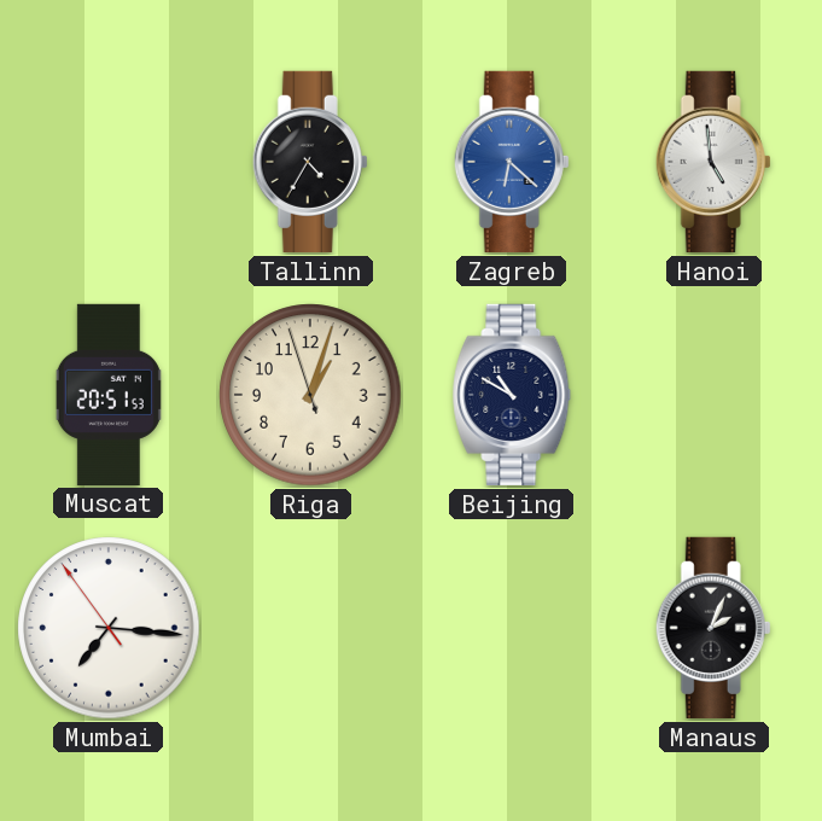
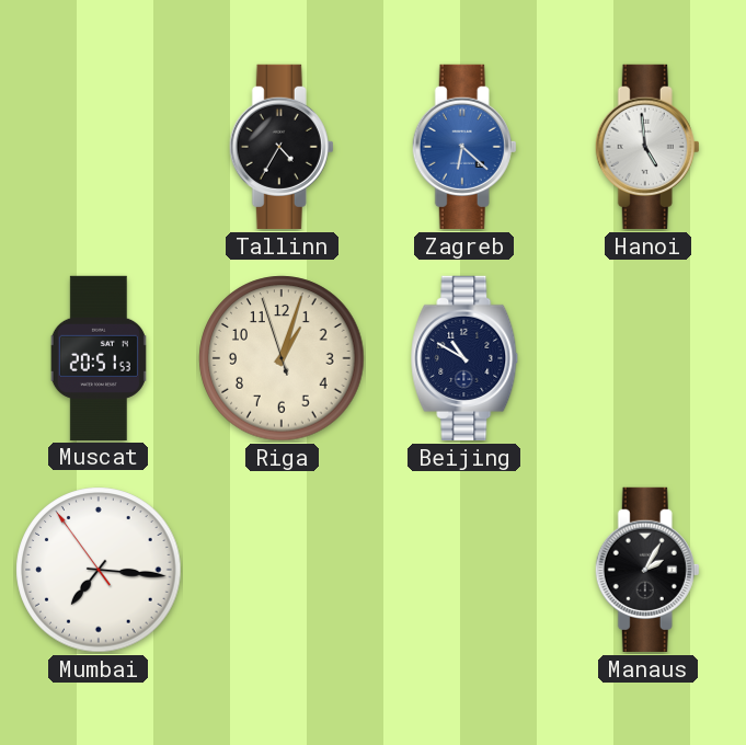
Manaus: 2:04 -> 2:05
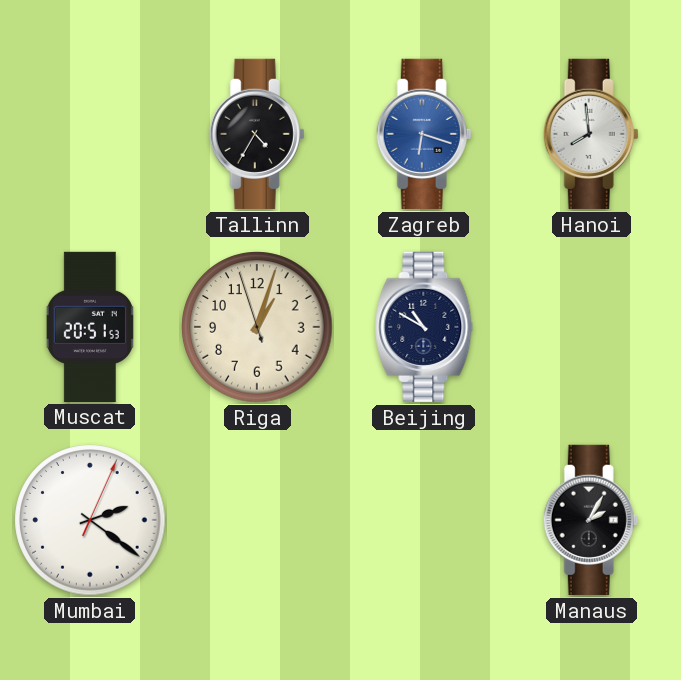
Zagreb: 6:22 -> 6:18
Hanoi: 4:59 -> 7:59
Mumbai: 7:15 -> 2:21
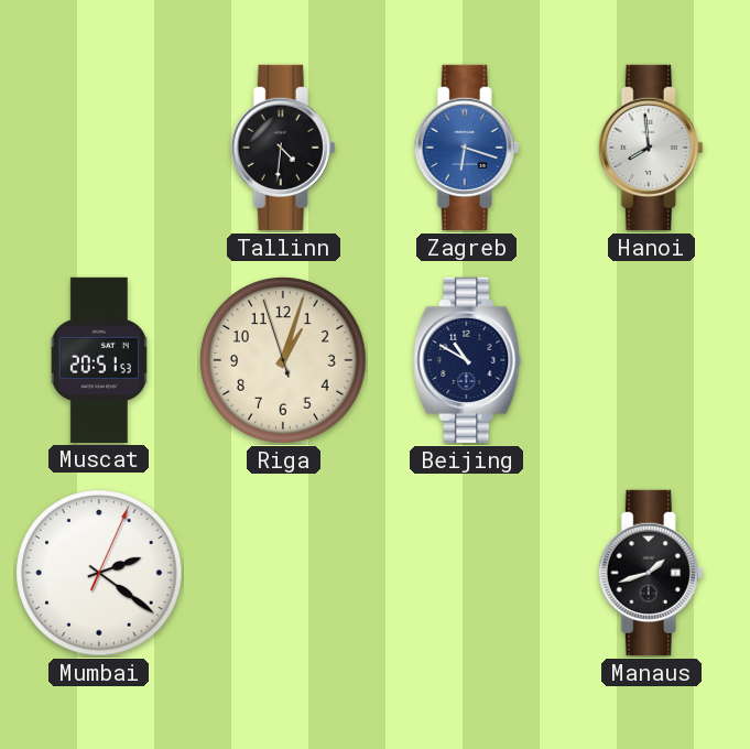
Tallinn: 4:35 -> 4:31
Manaus: 2:05 -> 1:42
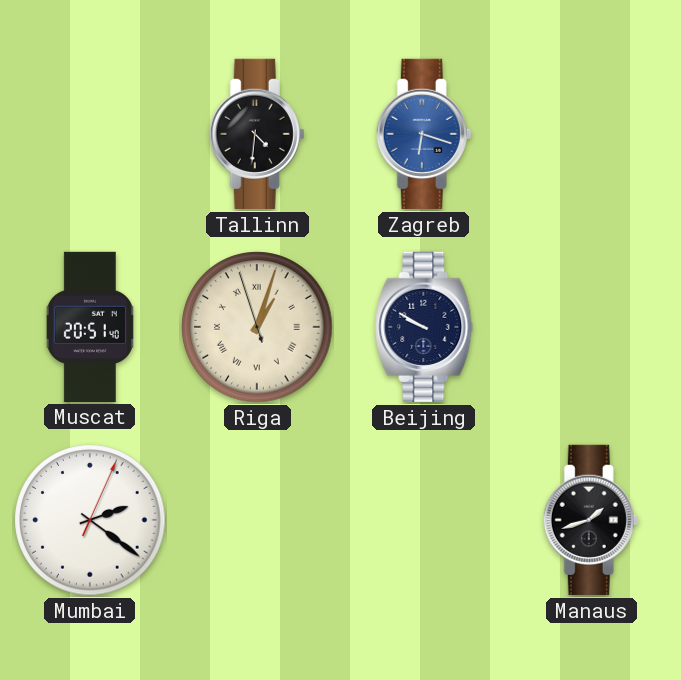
Hanoi: 7:59 -> none
Muscat: 20:51:53 -> 20:51:40
Riga numerals: Arabic -> Roman
Beijing: 10:50 -> 9:50
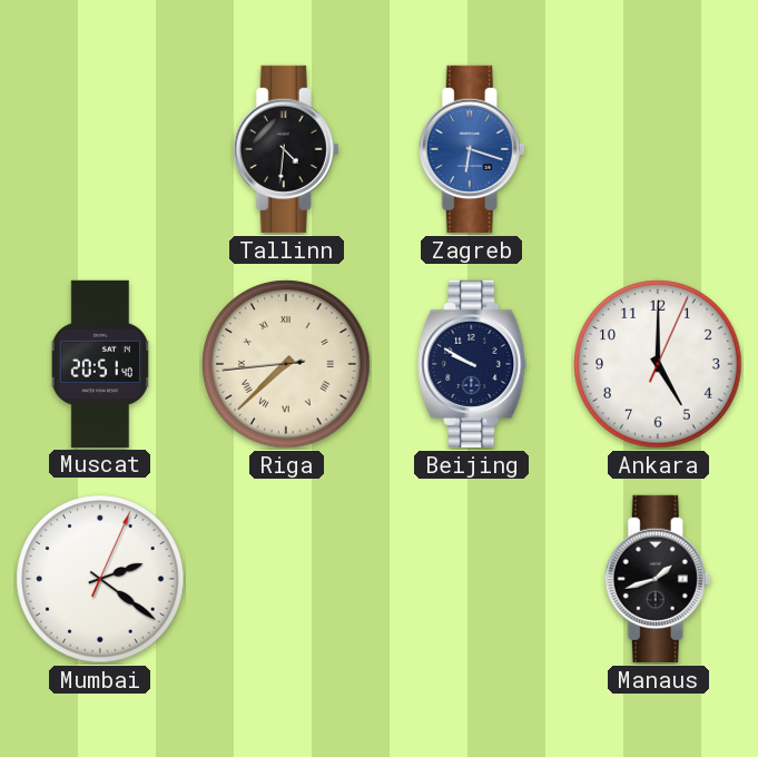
Riga: 1:02 -> 7:37
Ankara: none -> 5:00
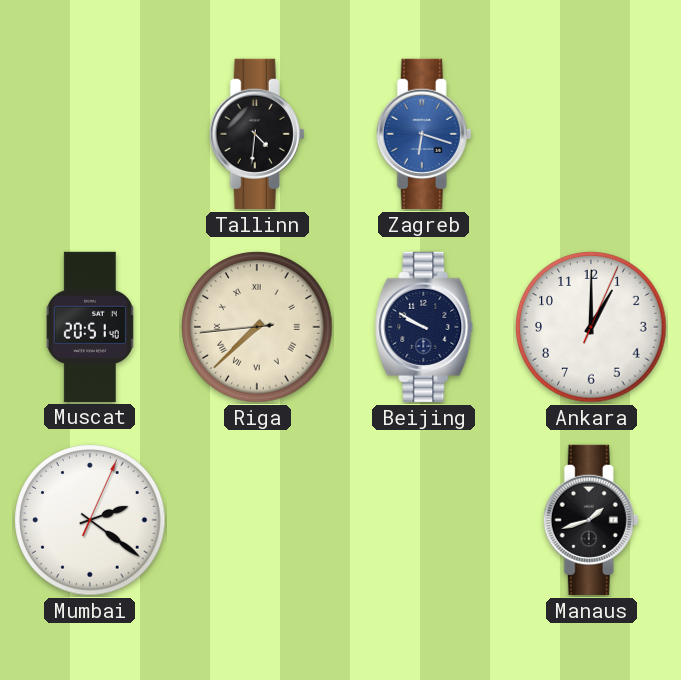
Ankara: 5:00 -> 1:00
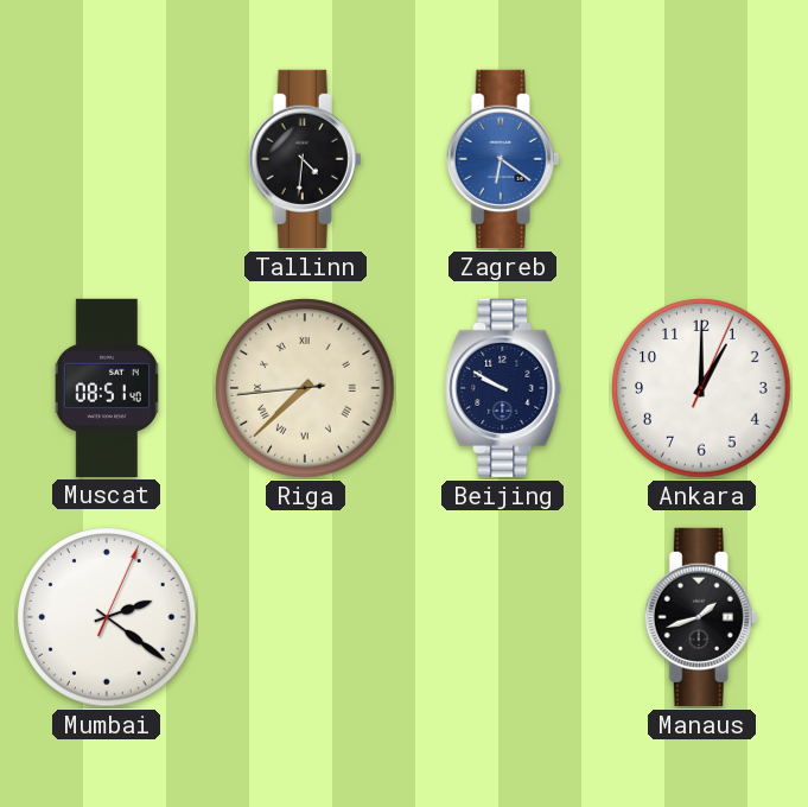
Zagreb: 6:18 -> 6:21
Muscat: 20:51 -> 08:51
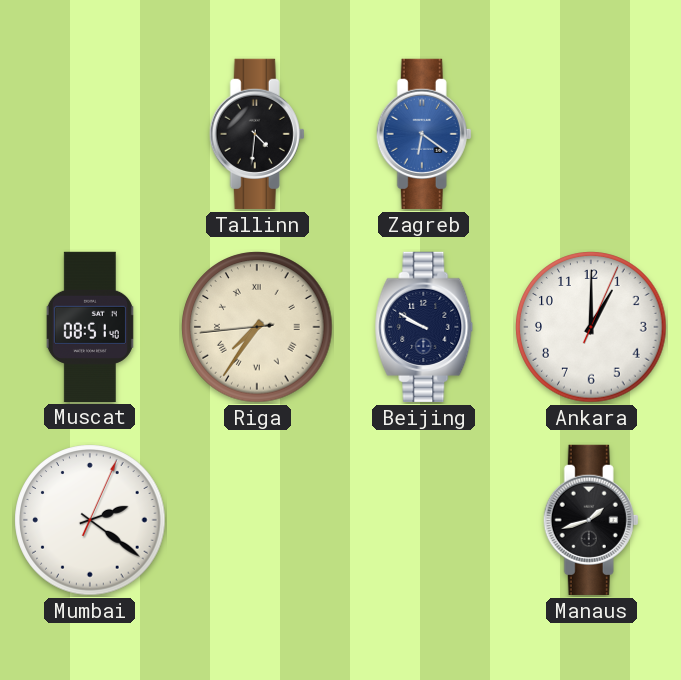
Riga: 7:37 -> 7:35
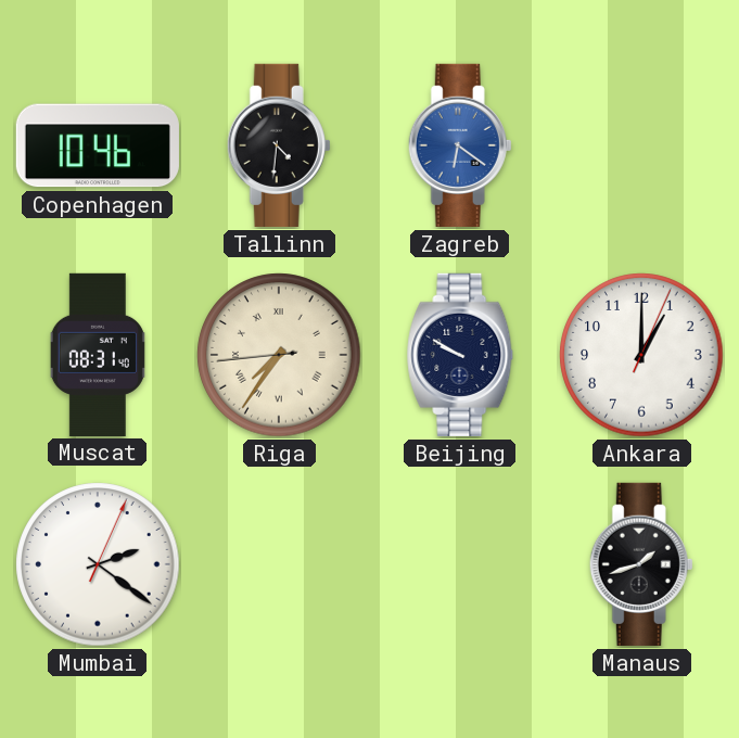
Copenhagen: none -> 10:46
Muscat: 08:51 -> 08:31
